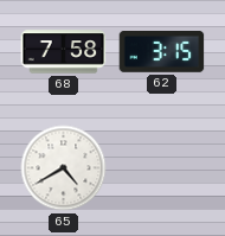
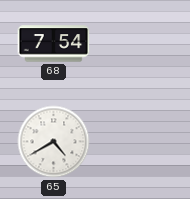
68: 7:58 -> 7:54
62: 3:15 -> none
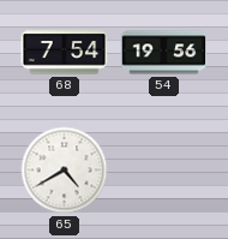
54: none -> 19:56
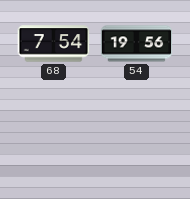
65: 4:40 -> none
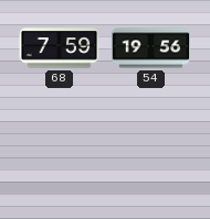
68: 7:54 -> 7:59
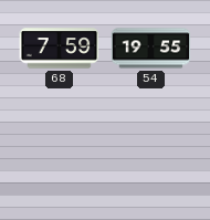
54: 19:56 -> 19:55
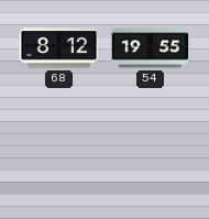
68: 7:59 -> 8:12
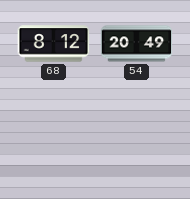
54: 19:55 -> 20:49
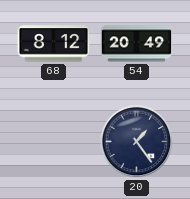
20: none -> 1:24
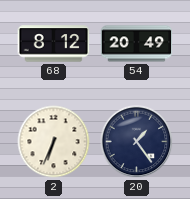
2: none -> 6:34
